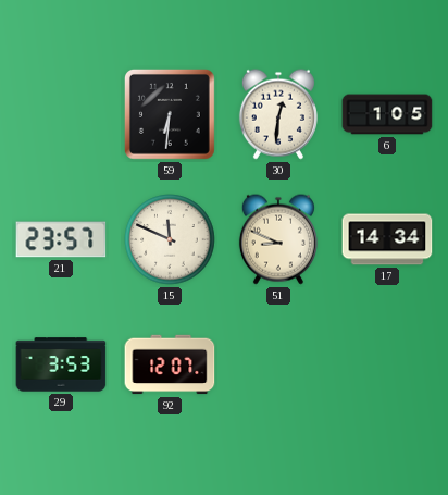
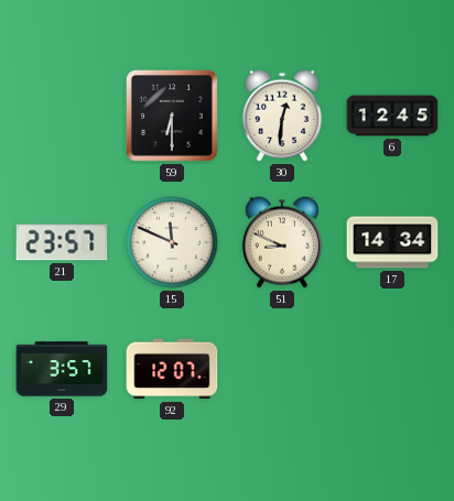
59: 6:31 -> 6:30
6: 1:05 -> 12:45
29: 3:53 -> 3:57
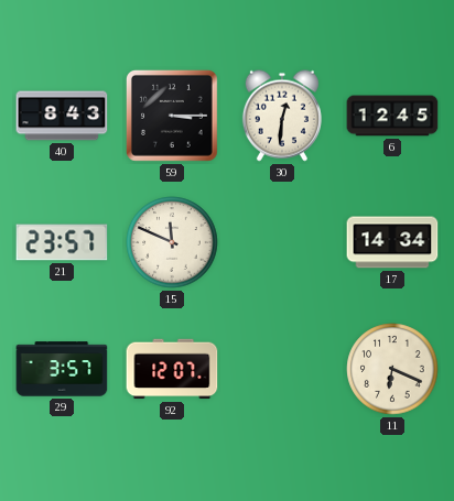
40: none -> 8:43
59: 6:30 -> 3:15
51: 8:49 -> none
11: none -> 6:19
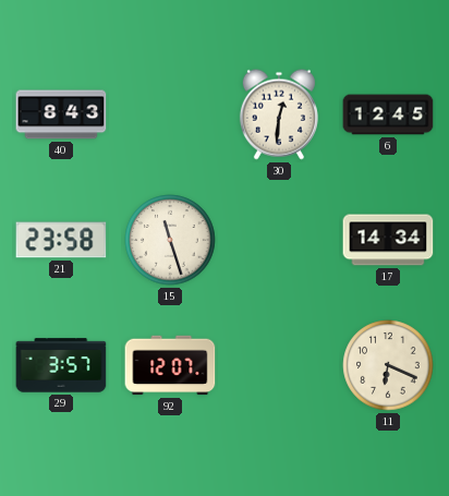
59: 3:15 -> none
21: 23:57 -> 23:58
15: 11:49 -> 11:27
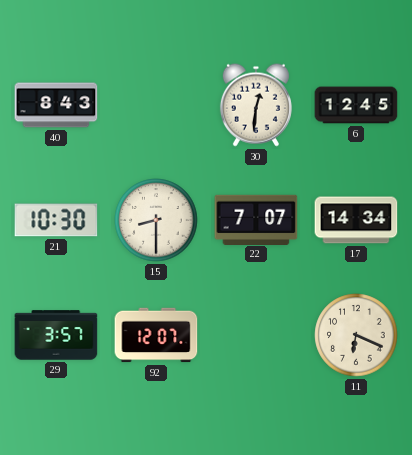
21: 23:58 -> 10:30
15: 11:27 -> 8:30
22: none -> 7:07
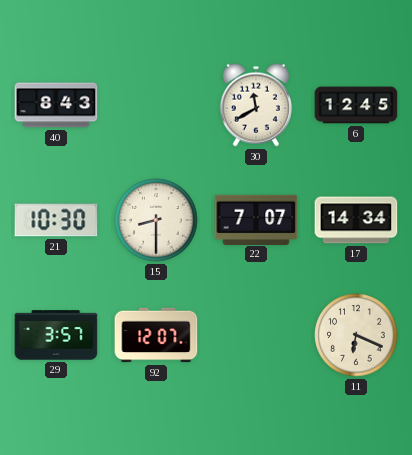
30: 12:31 -> 11:40
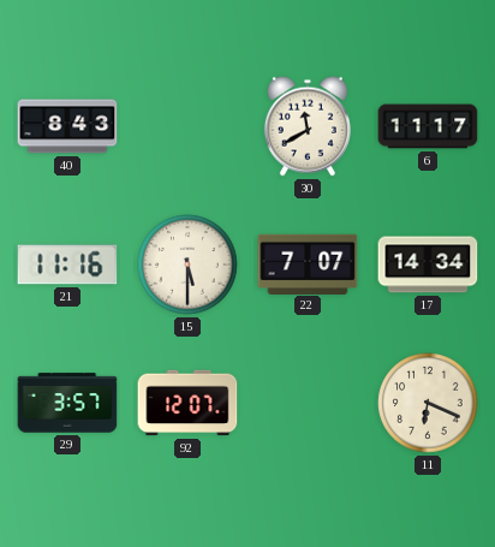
6: 12:45 -> 11:17
21: 10:30 -> 11:16
15: 8:30 -> 5:30
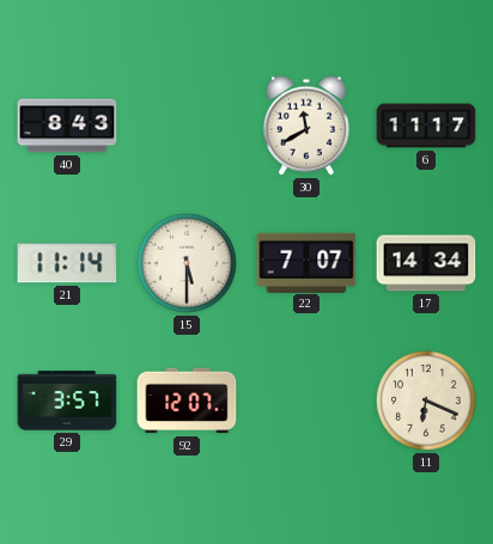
21: 11:16 -> 11:14
